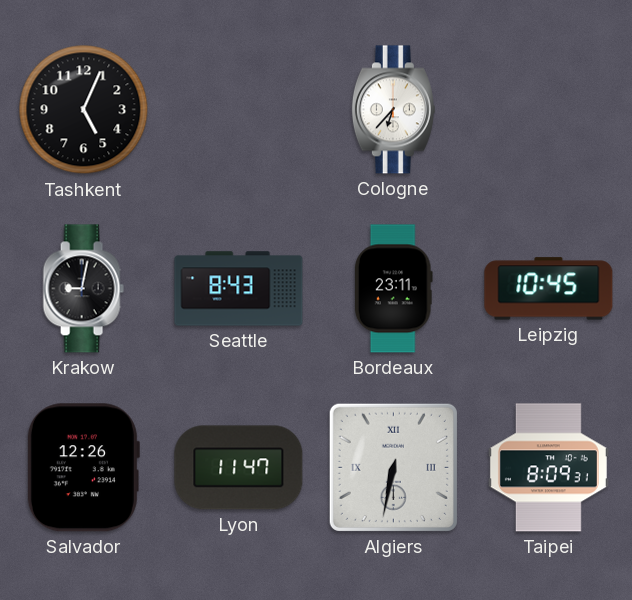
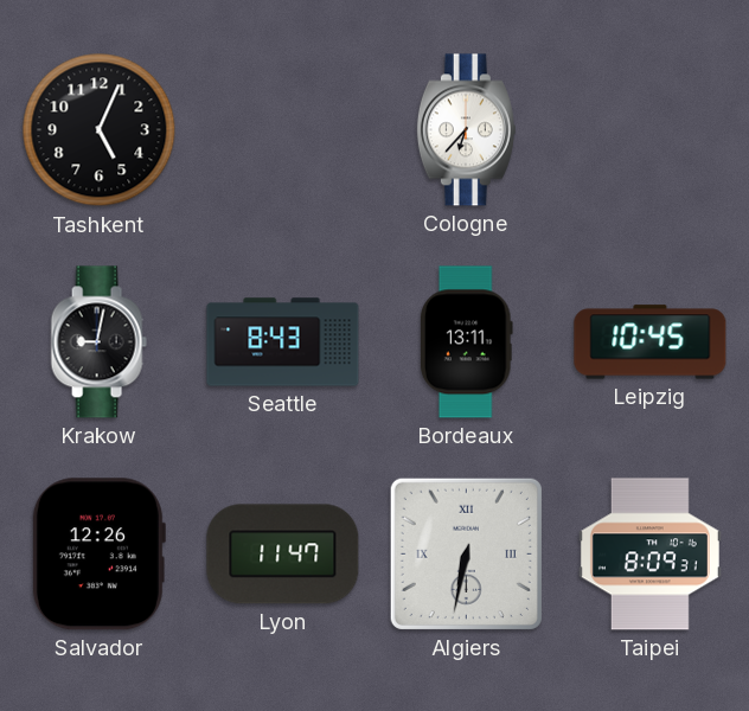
Bordeaux: 23:11 -> 13:11
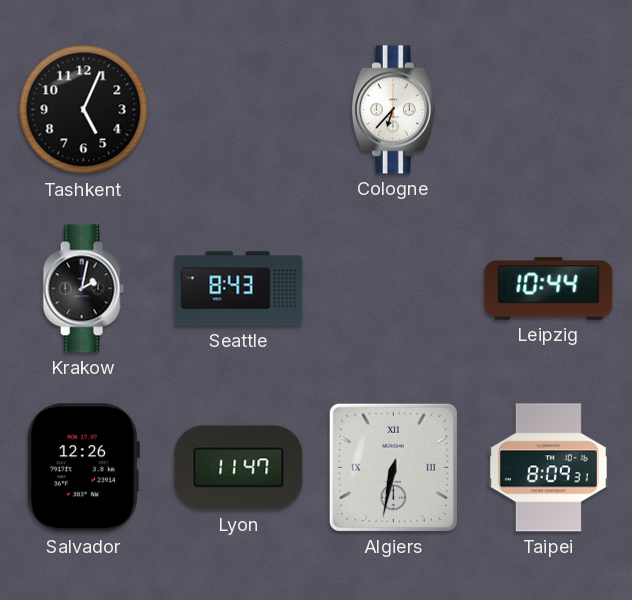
Krakow: 9:02 -> 2:02
Bordeaux: 13:11 -> none
Leipzig: 10:45 -> 10:44
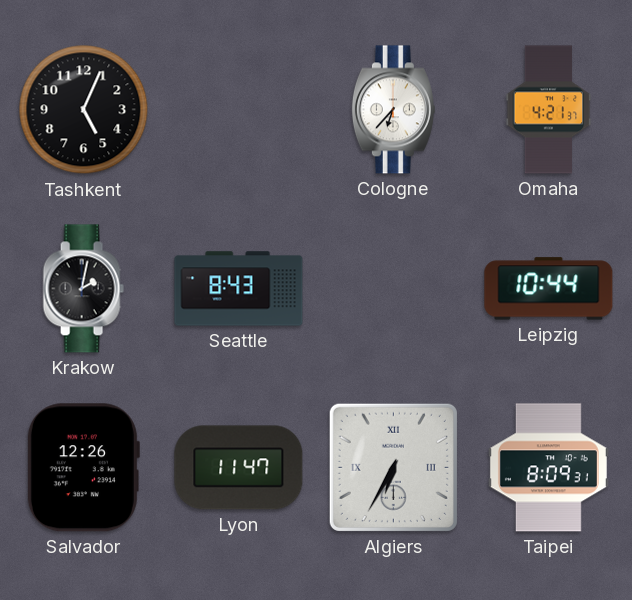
Omaha: none -> 4:21
Algiers: 6:32 -> 6:35
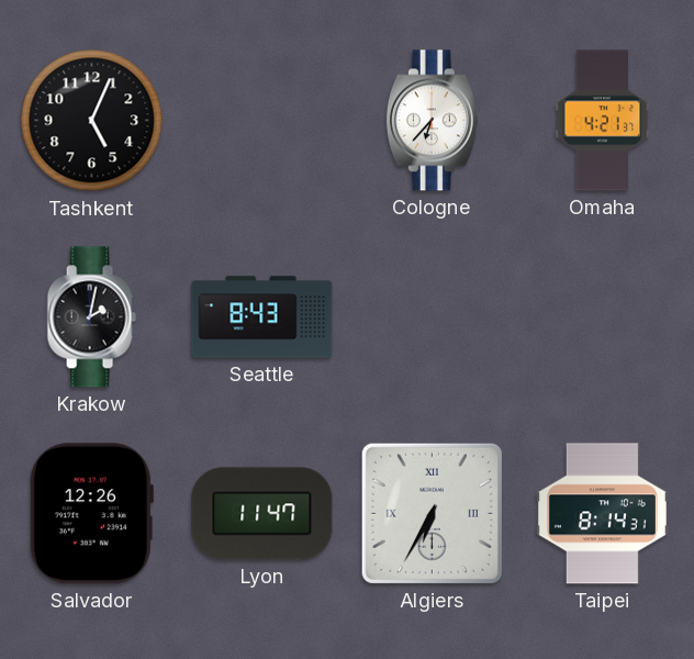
Leipzig: 10:44 -> none
Taipei: 8:09 -> 8:14
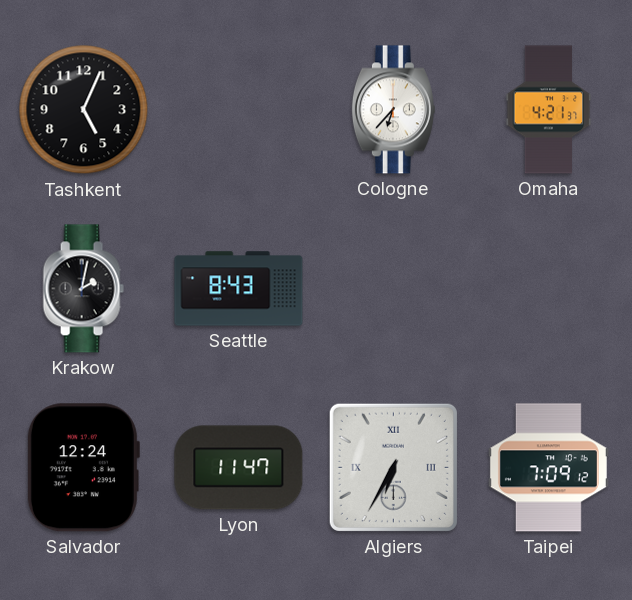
Salvador: 12:26 -> 12:24
Taipei: 8:14 -> 7:09
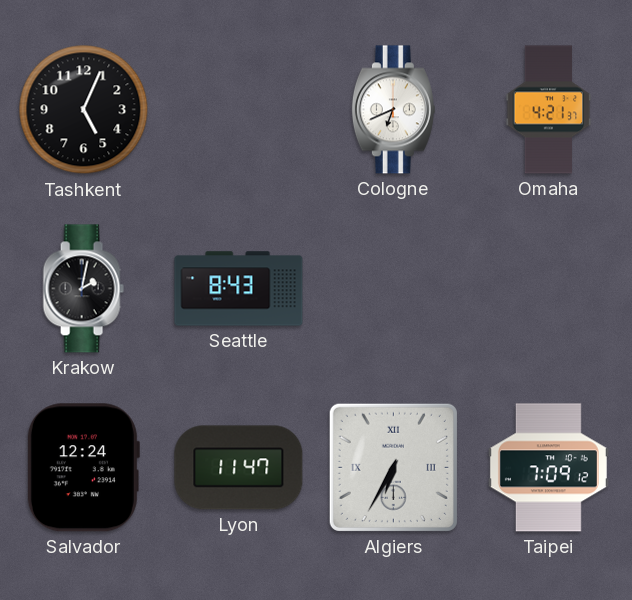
Cologne: 6:37 -> 6:41
